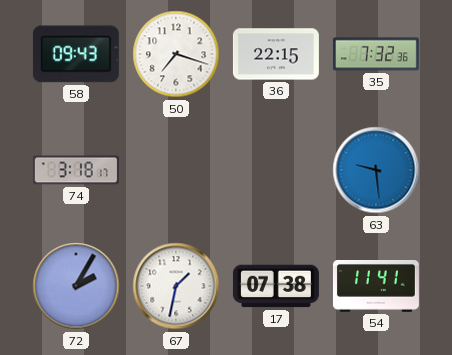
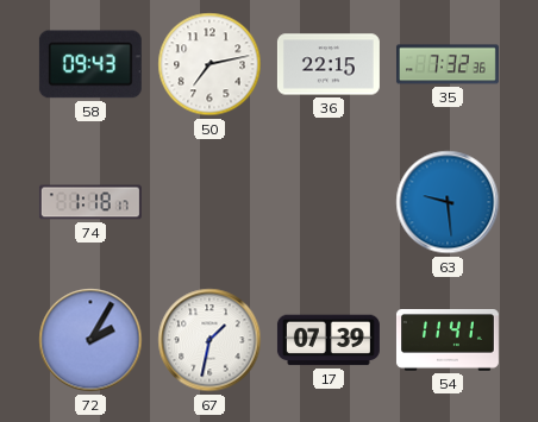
50: 7:18 -> 7:13
74: 3:18 -> 1:18
17: 07:38 -> 07:39
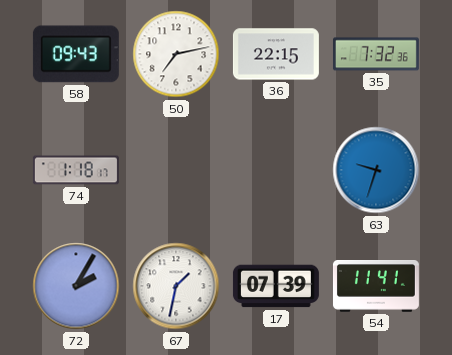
63: 9:29 -> 9:33
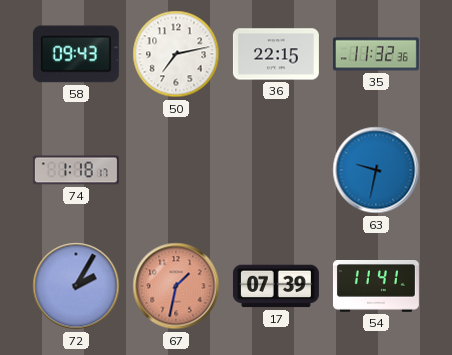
35: 7:32 -> 11:32
63: 9:33 -> 9:32
67 dial: white -> salmon
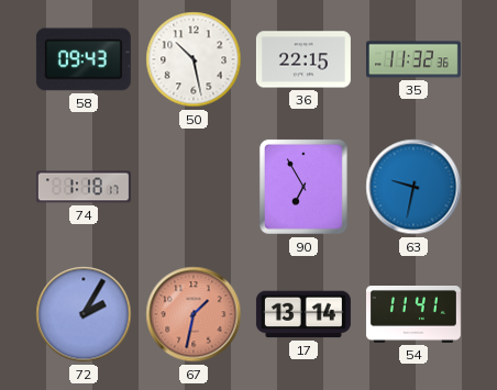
50: 7:13 -> 10:28
90: none -> 6:55
17: 07:39 -> 13:14
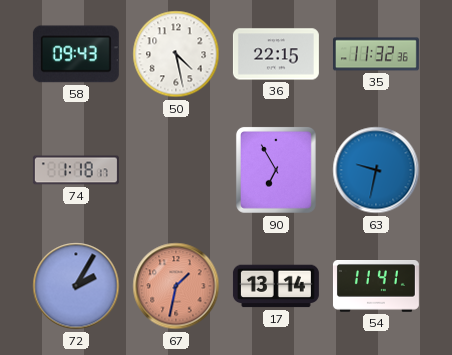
50: 10:28 -> 4:28
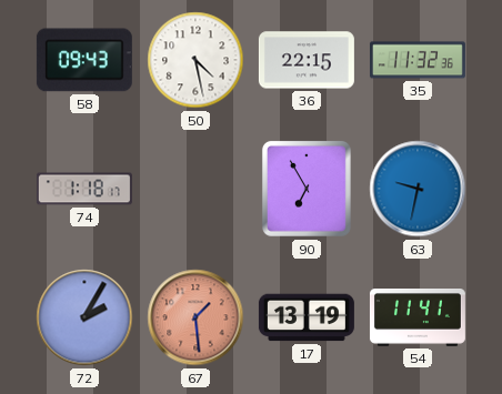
67: 1:32 -> 1:29
17: 13:14 -> 13:19
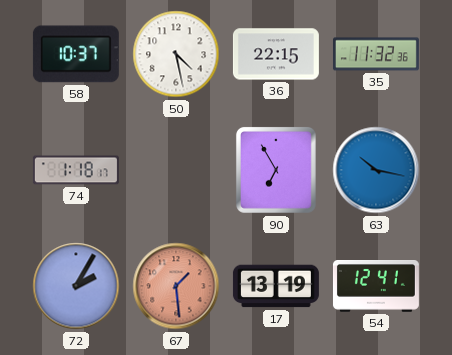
58: 09:43 -> 10:37
63: 9:32 -> 10:17
54: 11:41 -> 12:41
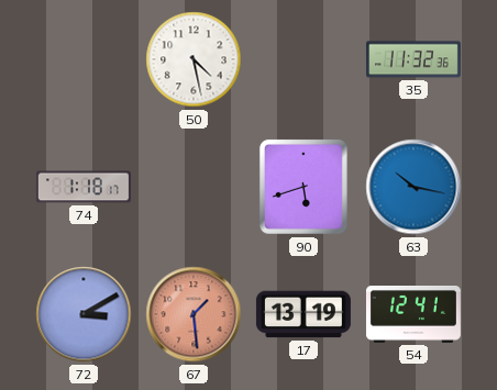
58: 10:37 -> none
36: 22:15 -> none
90: 6:55 -> 5:42
72: 2:05 -> 3:10
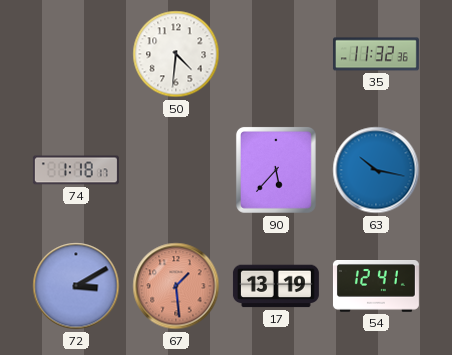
50: 4:28 -> 4:31
90: 5:42 -> 5:37
